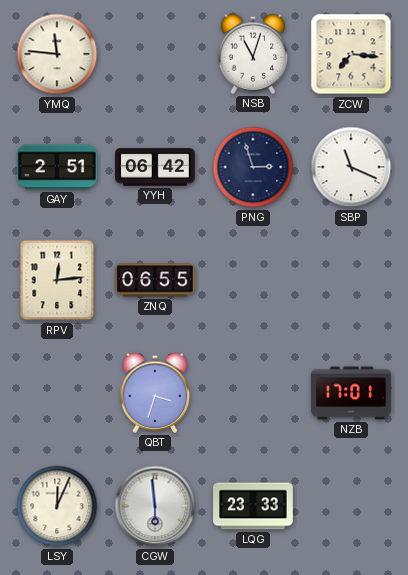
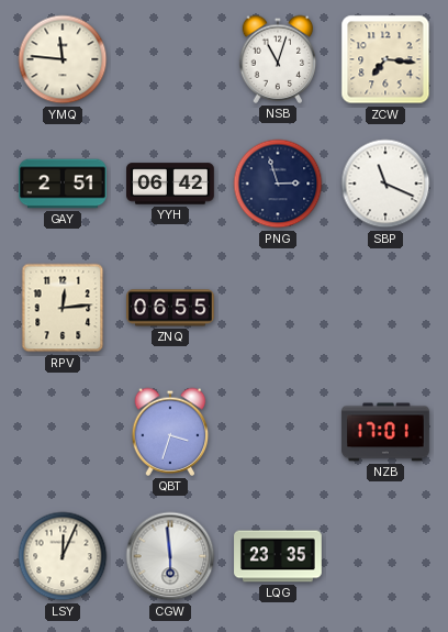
LQG: 23:33 -> 23:35
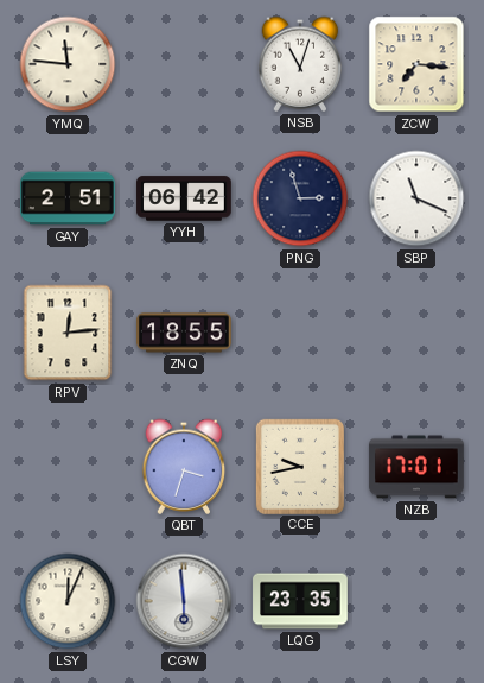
ZNQ: 06:55 -> 18:55
CCE: none -> 9:43
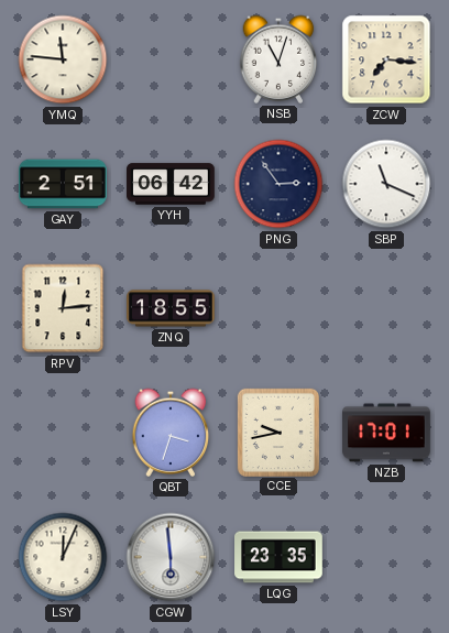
PNG: 2:57 -> 2:54
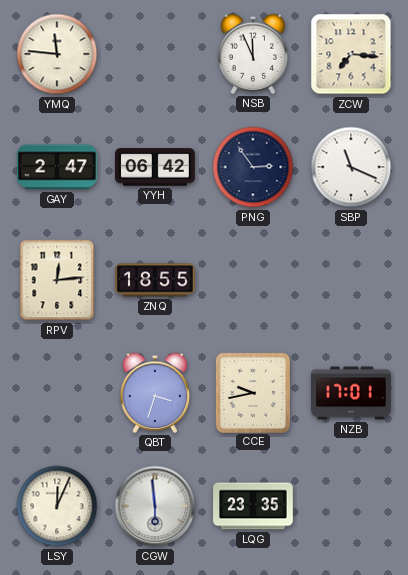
NSB: 11:03 -> 11:56
GAY: 2:51 -> 2:47
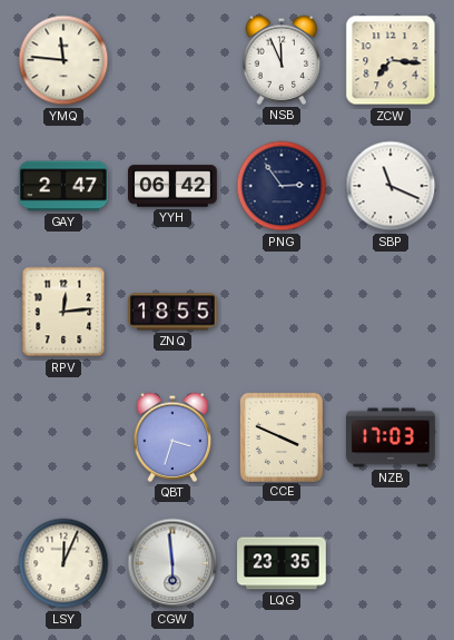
CCE: 9:43 -> 3:49
NZB: 17:01 -> 17:03
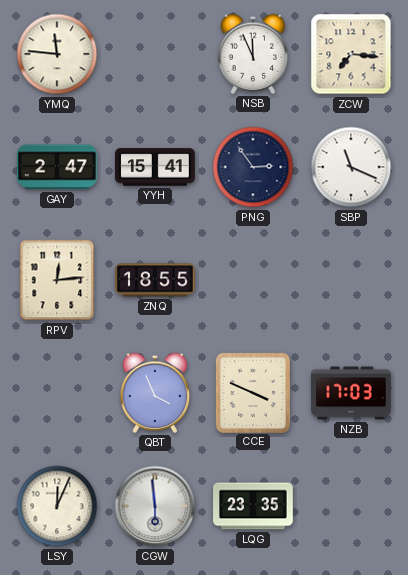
YYH: 06:42 -> 15:41
QBT: 3:33 -> 3:56
